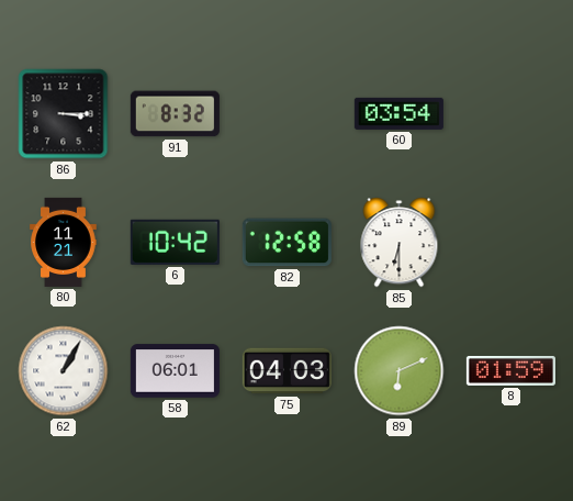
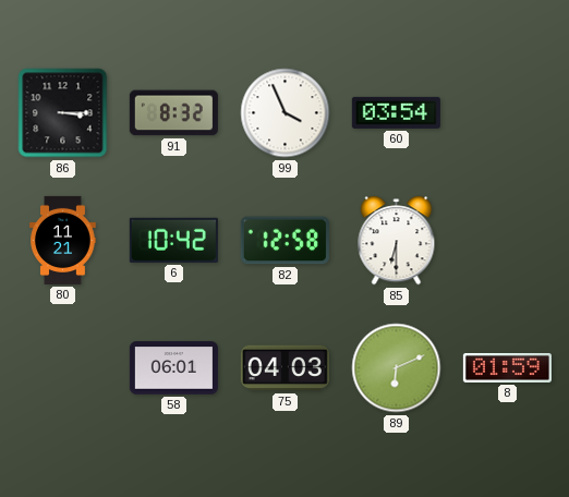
99: none -> 3:56
62: 1:05 -> none
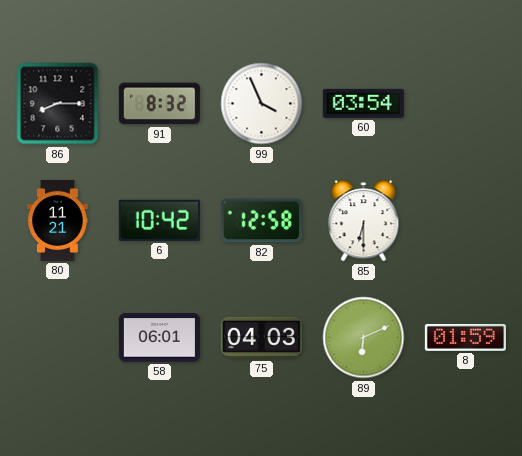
86: 3:15 -> 8:15
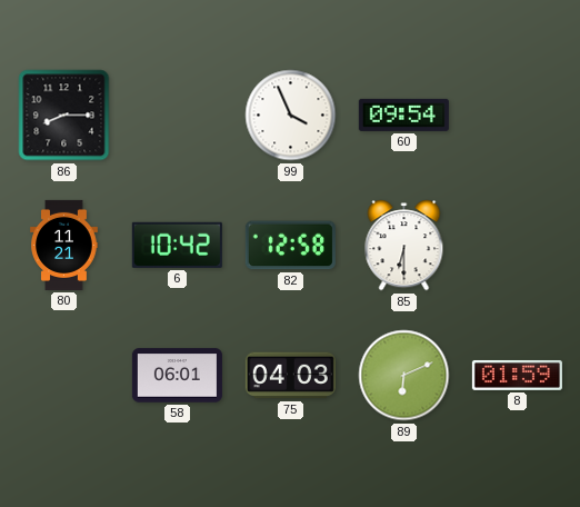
91: 8:32 -> none
60: 03:54 -> 09:54
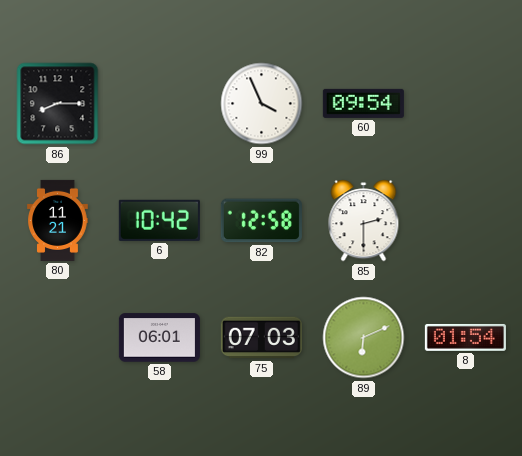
85: 6:30 -> 2:30
75: 04:03 -> 07:03
8: 01:59 -> 01:54
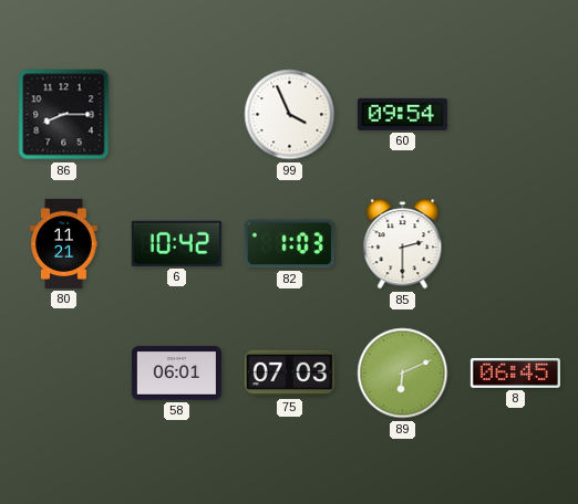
82: 12:58 -> 1:03
8: 01:54 -> 06:45
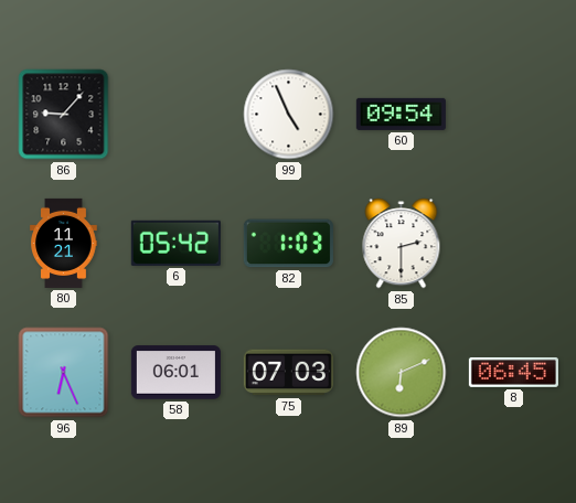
86: 8:15 -> 9:07
99: 3:56 -> 4:56
6: 10:42 -> 05:42
96: none -> 6:26
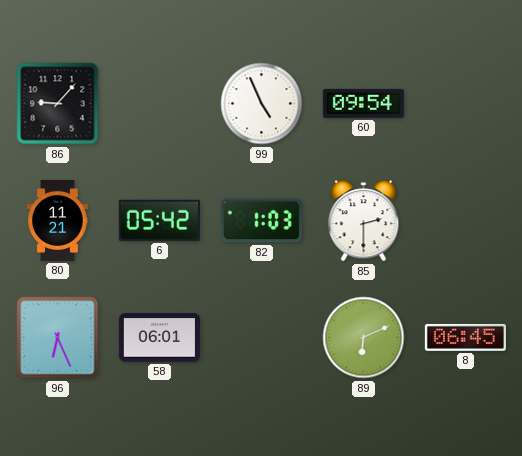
75: 07:03 -> none
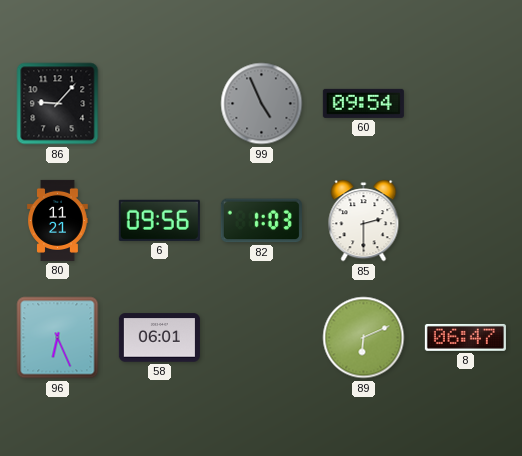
99 dial: white -> grey
6: 05:42 -> 09:56
8: 06:45 -> 06:47
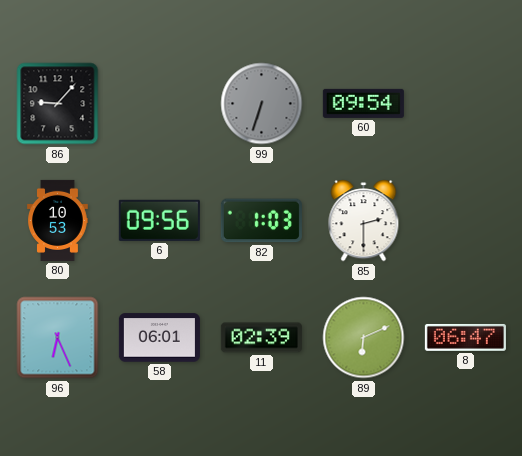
99: 4:56 -> 6:33
80: 11:21 -> 10:53
11: none -> 02:39
